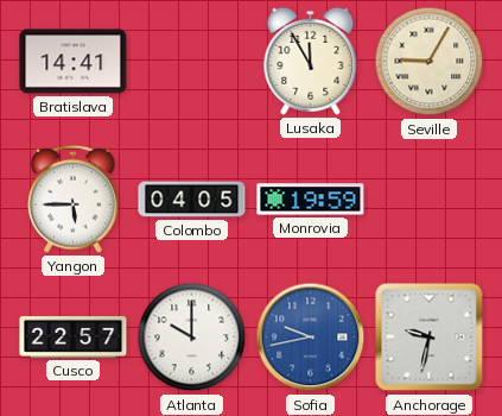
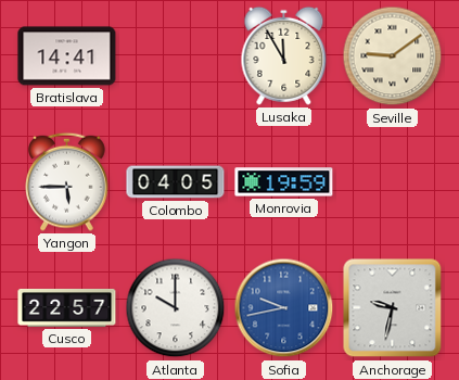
Seville: 9:05 -> 9:09
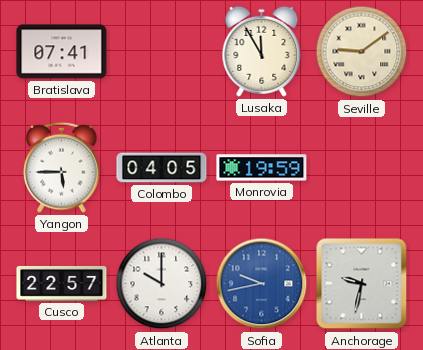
Bratislava: 14:41 -> 07:41
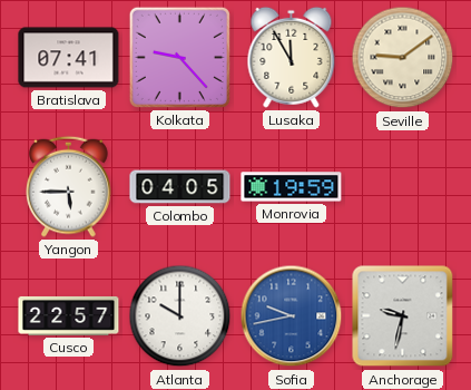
Kolkata: none -> 9:23
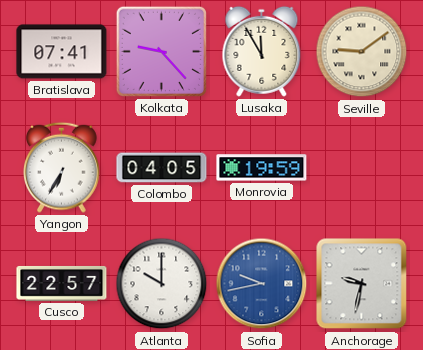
Yangon: 5:45 -> 6:35
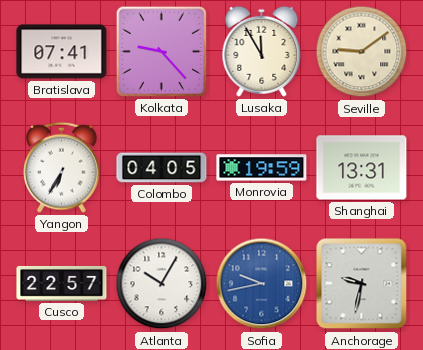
Shanghai: none -> 13:31
Atlanta: 10:00 -> 10:05
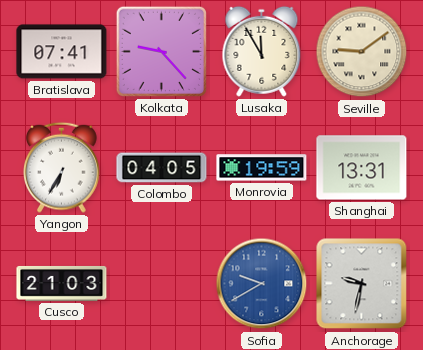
Cusco: 22:57 -> 21:03
Atlanta: 10:05 -> none
Sofia: 9:43 -> 9:40
